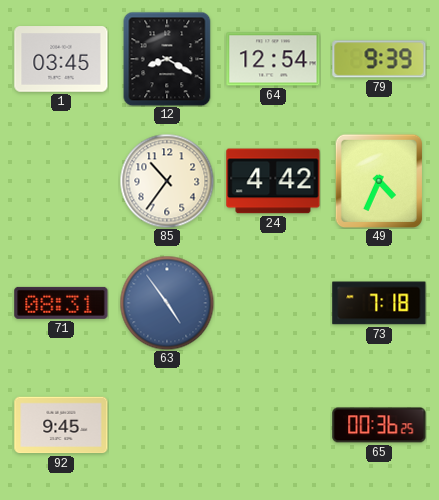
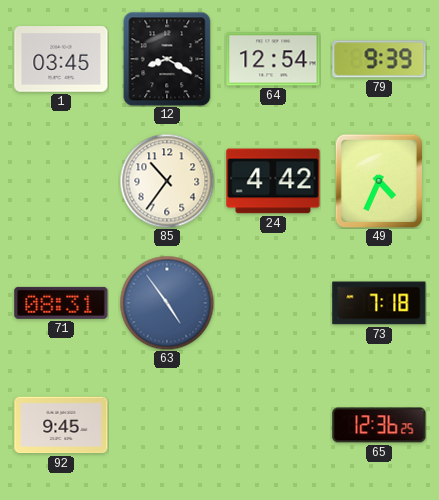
65: 00:36 -> 12:36
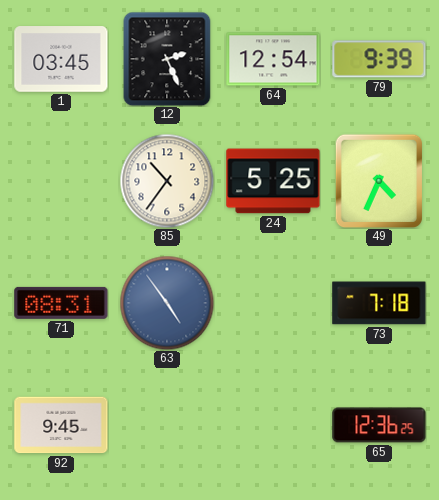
12: 8:20 -> 2:26
24: 4:42 -> 5:25
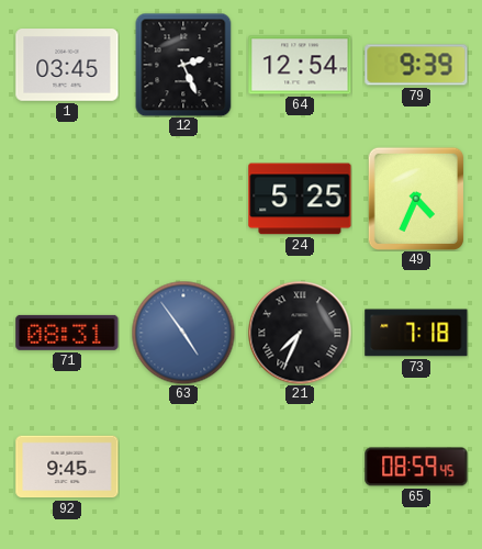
85: 10:36 -> none
21: none -> 7:34
65: 12:36 -> 08:59
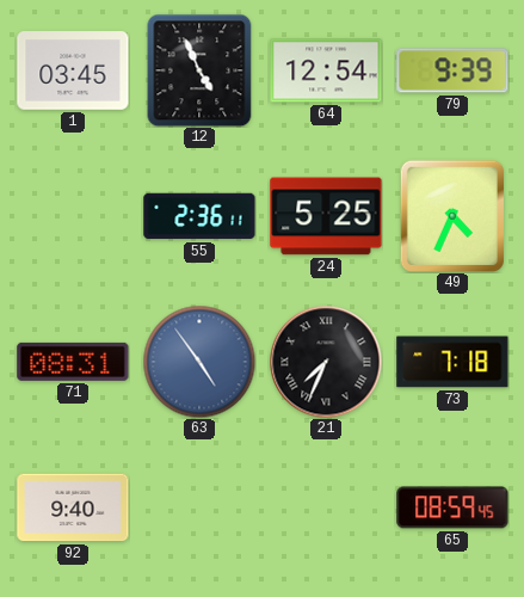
12: 2:26 -> 4:56
55: none -> 2:36
92: 9:45 -> 9:40
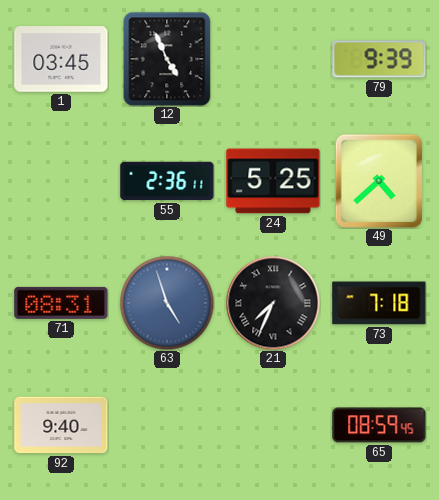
64: 12:54 -> none
49: 4:34 -> 4:38
63: 4:54 -> 4:57
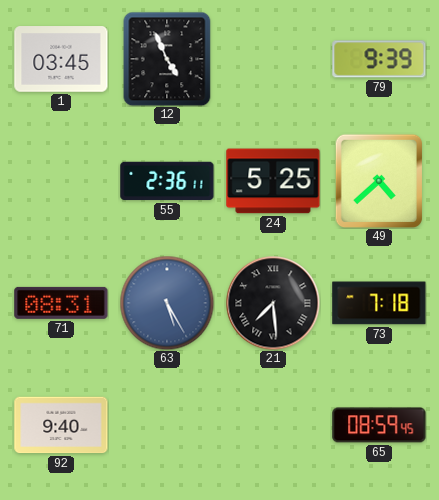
63: 4:57 -> 5:25
21: 7:34 -> 7:29
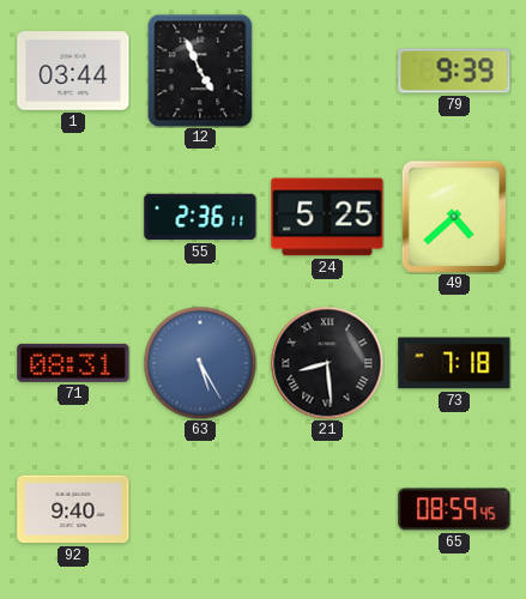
1: 03:45 -> 03:44
21: 7:29 -> 8:29
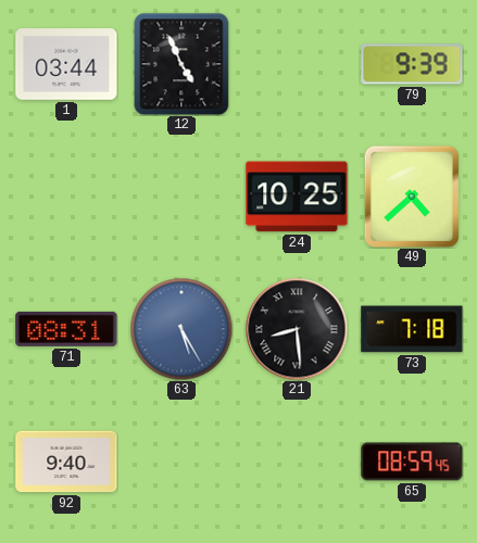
55: 2:36 -> none
24: 5:25 -> 10:25
